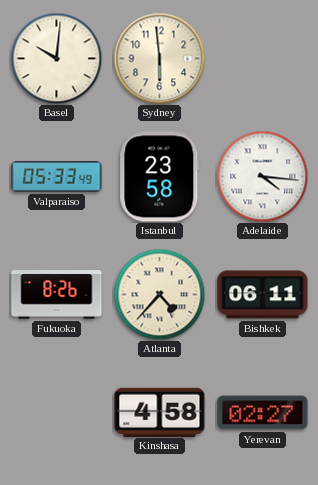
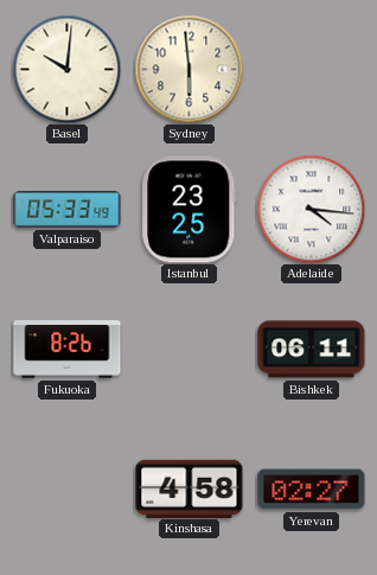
Istanbul: 23:58 -> 23:25
Atlanta: 4:37 -> none
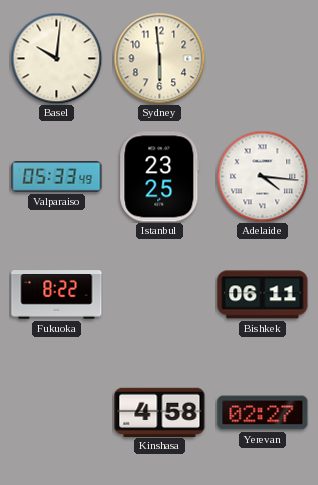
Fukuoka: 8:26 -> 8:22
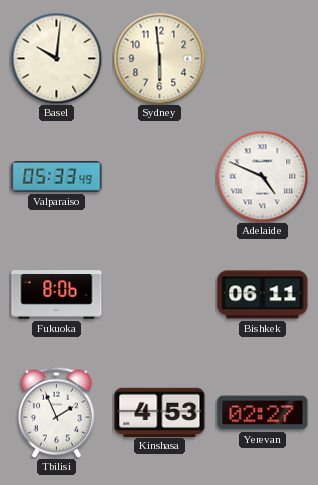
Istanbul: 23:25 -> none
Adelaide: 4:16 -> 4:49
Fukuoka: 8:22 -> 8:06
Tbilisi: none -> 1:56
Kinshasa: 4:58 -> 4:53
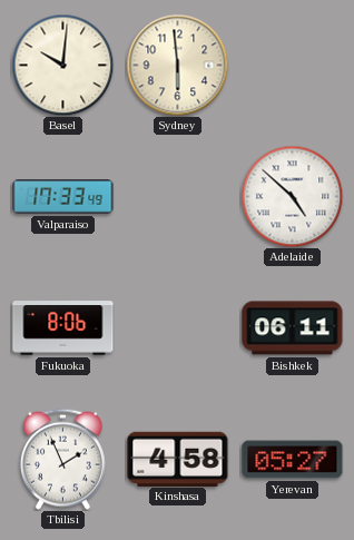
Valparaiso: 05:33 -> 17:33
Adelaide: 4:49 -> 4:52
Kinshasa: 4:53 -> 4:58
Yerevan: 02:27 -> 05:27
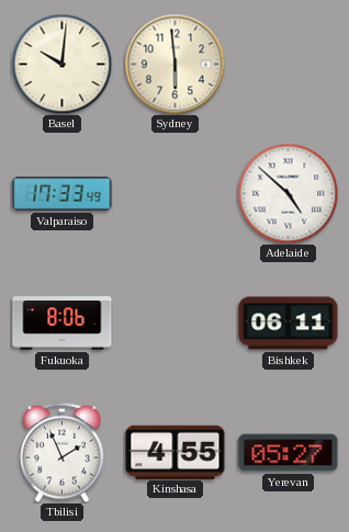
Kinshasa: 4:58 -> 4:55
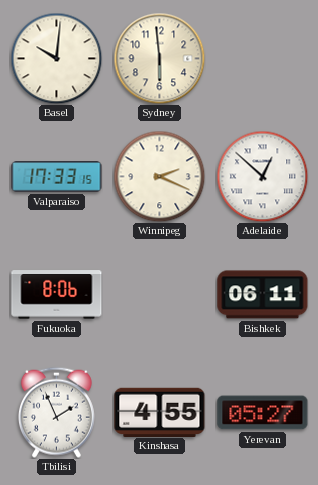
Valparaiso: 17:33:49 -> 17:33:15
Winnipeg: none -> 2:19
Adelaide: 4:52 -> 12:52
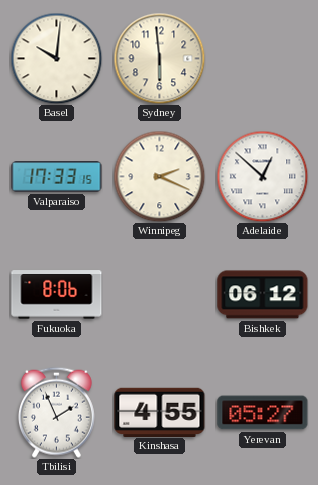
Bishkek: 06:11 -> 06:12
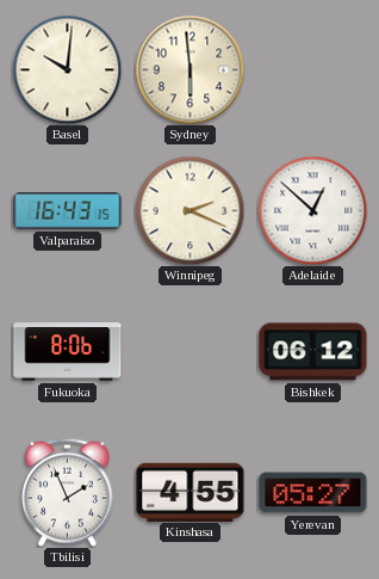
Valparaiso: 17:33 -> 16:43
